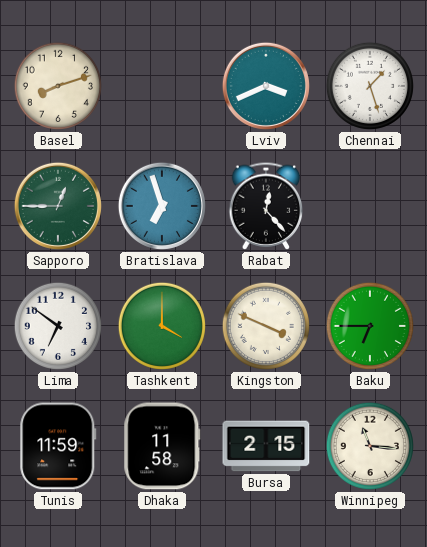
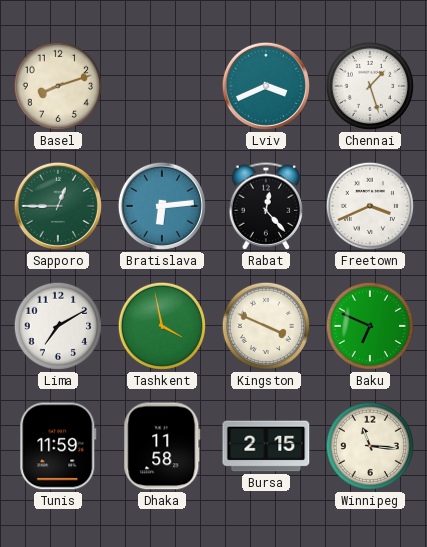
Bratislava: 6:57 -> 6:14
Freetown: none -> 3:41
Lima: 6:51 -> 7:10
Tashkent: 4:00 -> 3:58
Baku: 6:45 -> 6:49
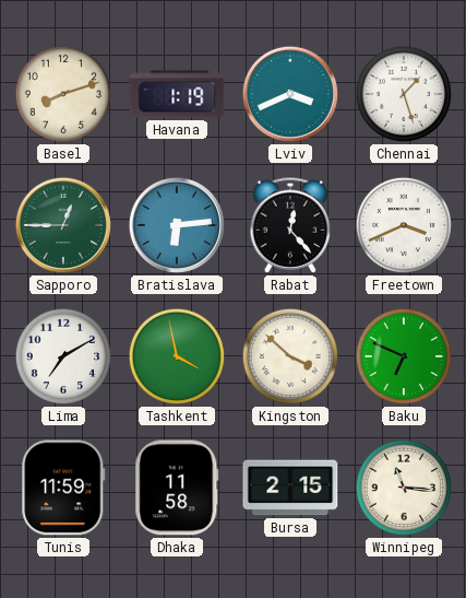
Havana: none -> 1:19
Kingston: 3:49 -> 3:52
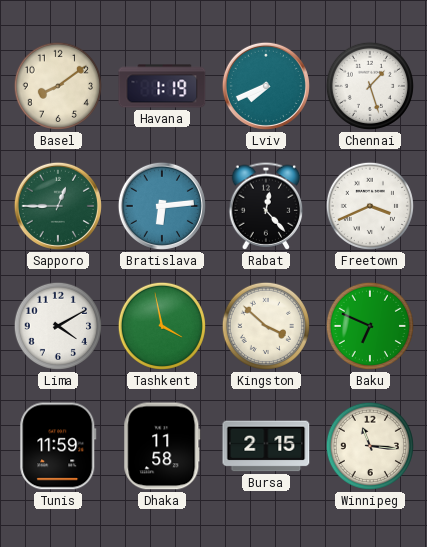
Basel: 8:12 -> 8:09
Lviv: 3:41 -> 7:41
Lima: 7:10 -> 4:10
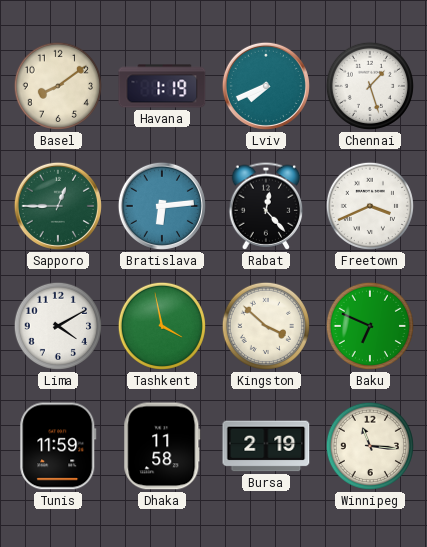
Bursa: 2:15 -> 2:19
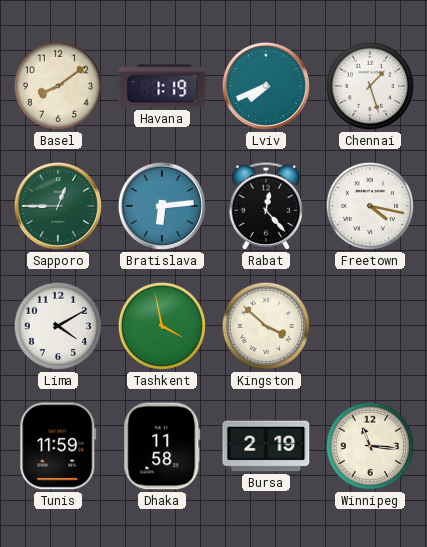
Freetown: 3:41 -> 4:17
Baku: 6:49 -> none
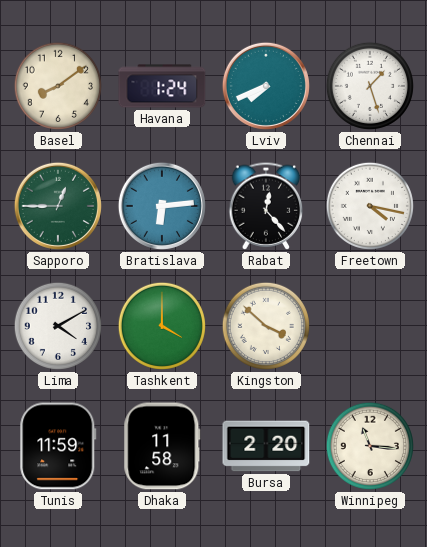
Havana: 1:19 -> 1:24
Tashkent: 3:58 -> 4:00
Bursa: 2:19 -> 2:20
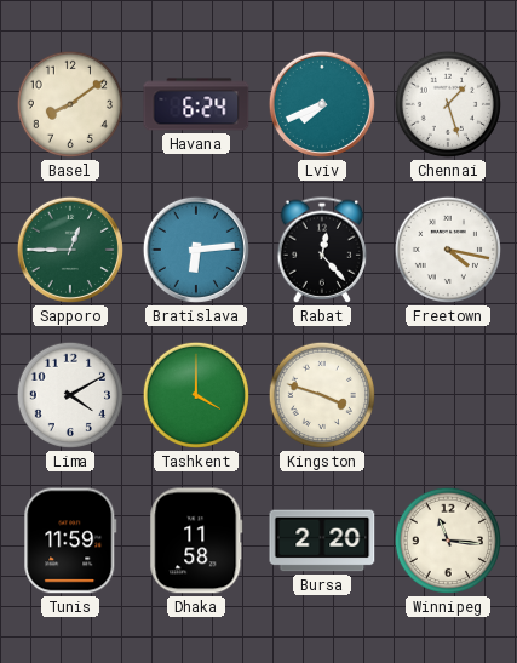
Havana: 1:24 -> 6:24
Kingston: 3:52 -> 3:48
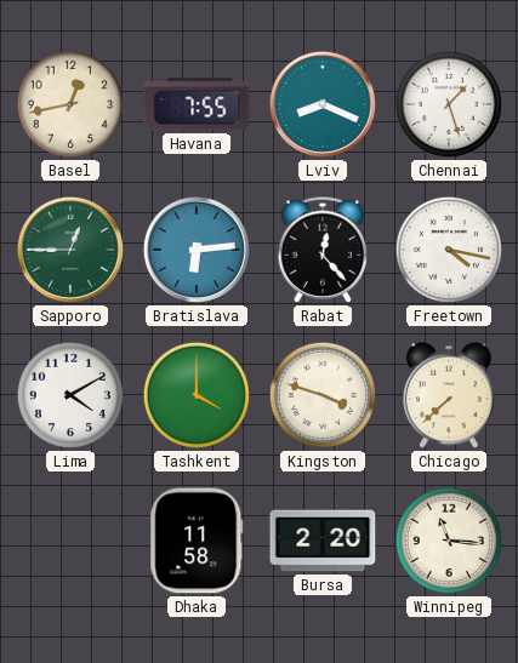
Basel: 8:09 -> 12:43
Havana: 6:24 -> 7:55
Lviv: 7:41 -> 8:19
Chicago: none -> 7:38
Tunis: 11:59 -> none
